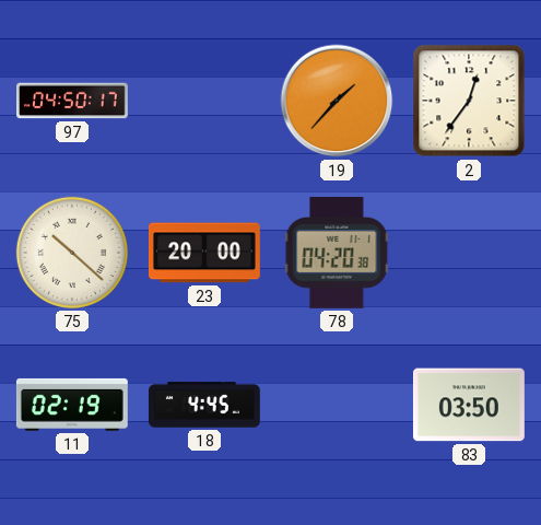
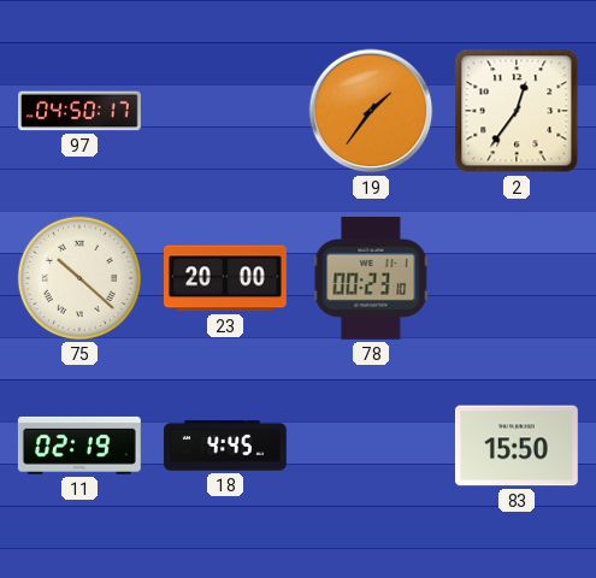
19: 1:37 -> 1:36
78: 04:20 -> 00:23
83: 03:50 -> 15:50
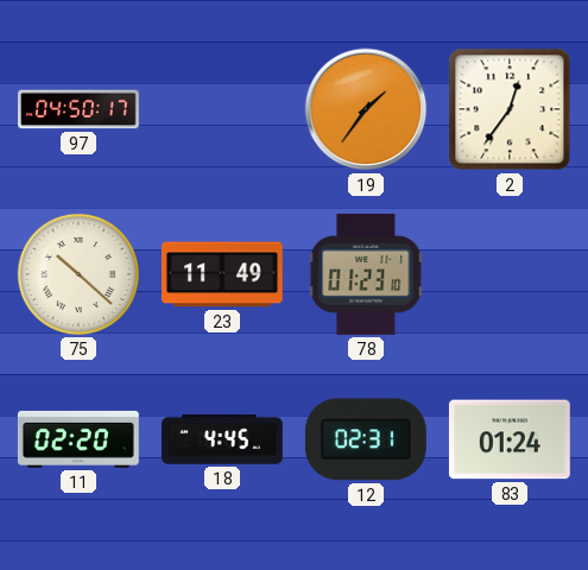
23: 20:00 -> 11:49
78: 00:23 -> 01:23
11: 02:19 -> 02:20
12: none -> 02:31
83: 15:50 -> 01:24
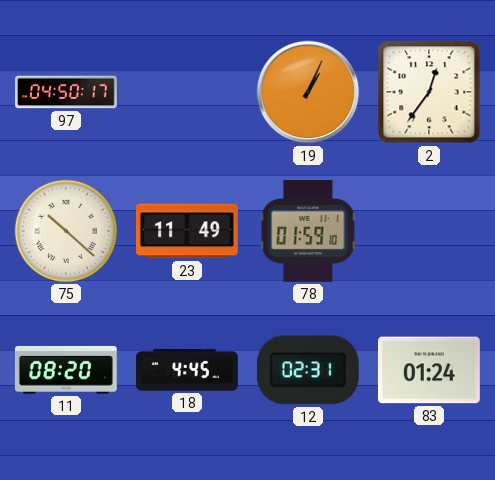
19: 1:36 -> 1:04
78: 01:23 -> 01:59
11: 02:20 -> 08:20
